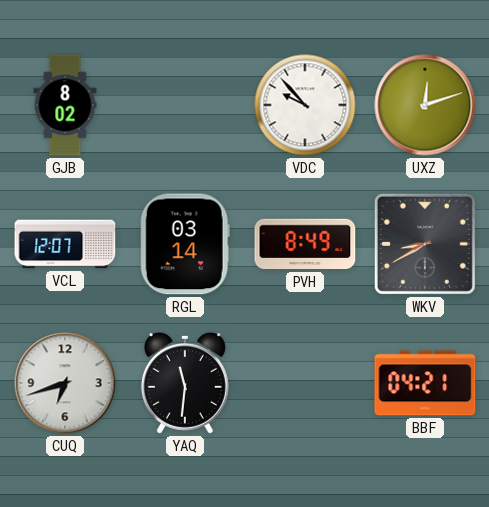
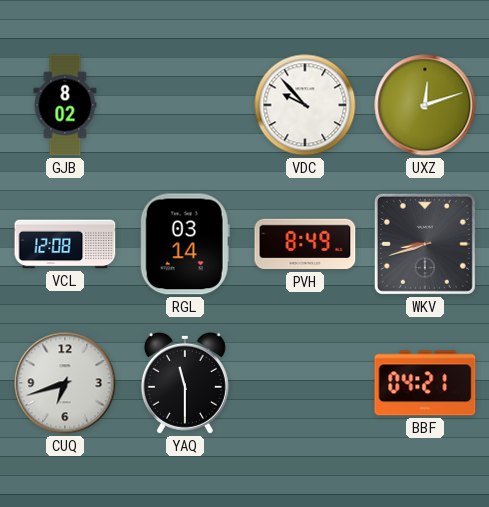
VCL: 12:07 -> 12:08
WKV: 8:40 -> 8:42
YAQ: 11:31 -> 11:30
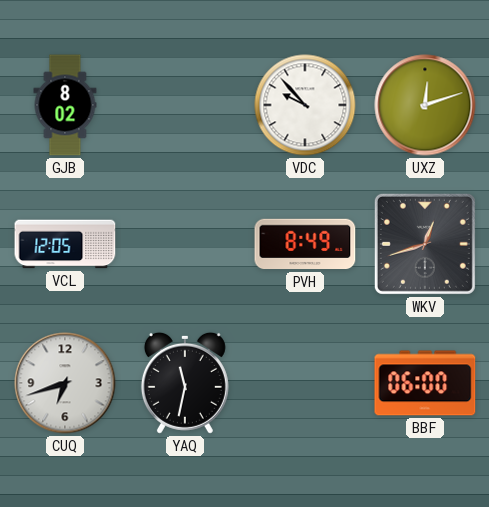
VCL: 12:08 -> 12:05
RGL: 03:14 -> none
WKV: 8:42 -> 12:42
YAQ: 11:30 -> 11:32
BBF: 04:21 -> 06:00
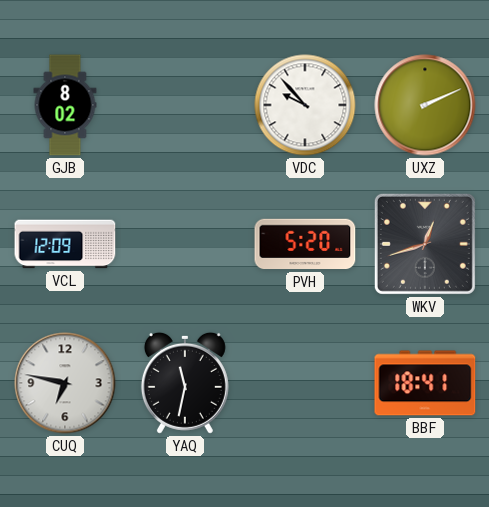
UXZ: 12:12 -> 2:11
VCL: 12:05 -> 12:09
PVH: 8:49 -> 5:20
CUQ: 6:42 -> 6:47
BBF: 06:00 -> 18:41
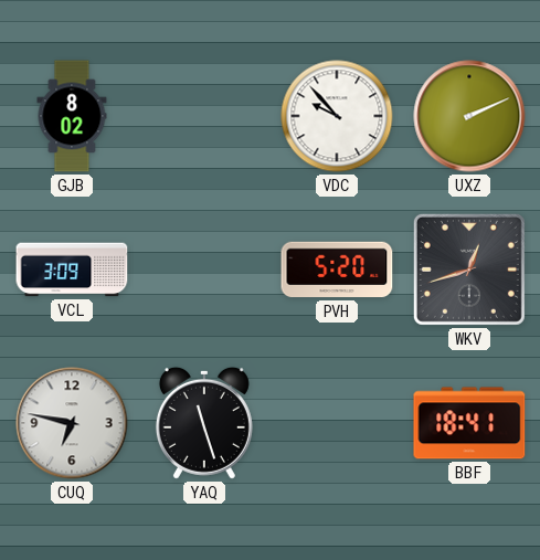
VCL: 12:09 -> 3:09
YAQ: 11:32 -> 11:27
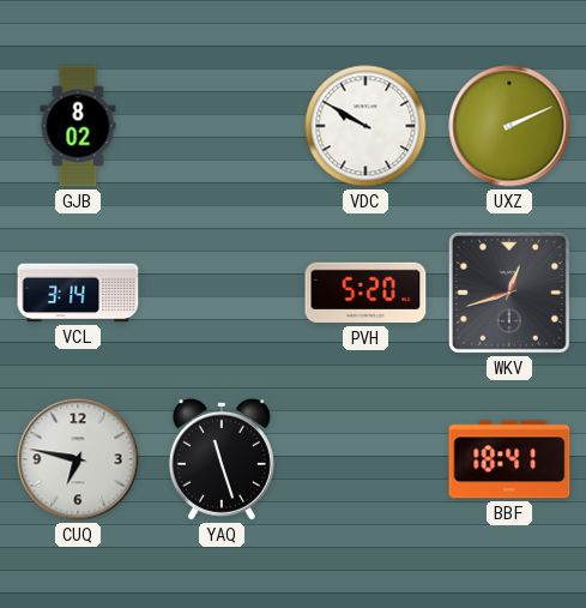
VDC: 9:53 -> 9:50
VCL: 3:09 -> 3:14
